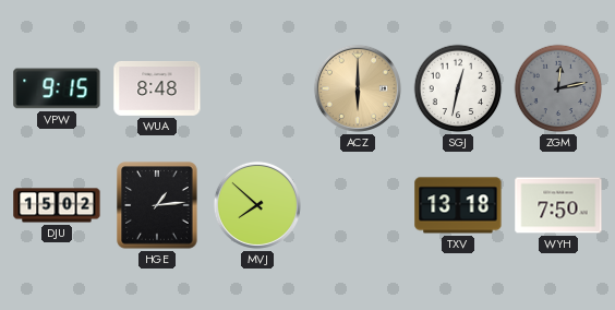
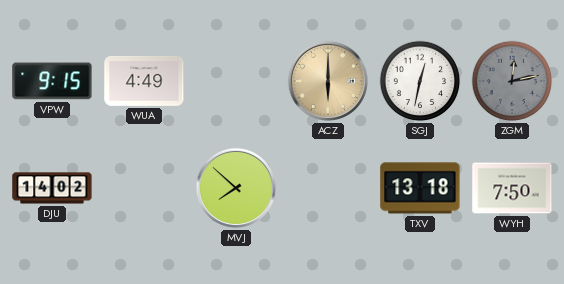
WUA: 8:48 -> 4:49
DJU: 15:02 -> 14:02
HGE: 1:14 -> none
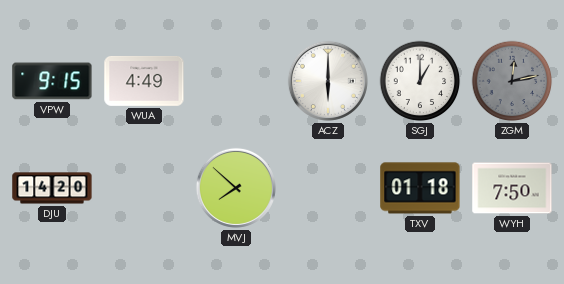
ACZ dial: champagne -> white
SGJ: 12:32 -> 1:00
DJU: 14:02 -> 14:20
TXV: 13:18 -> 01:18
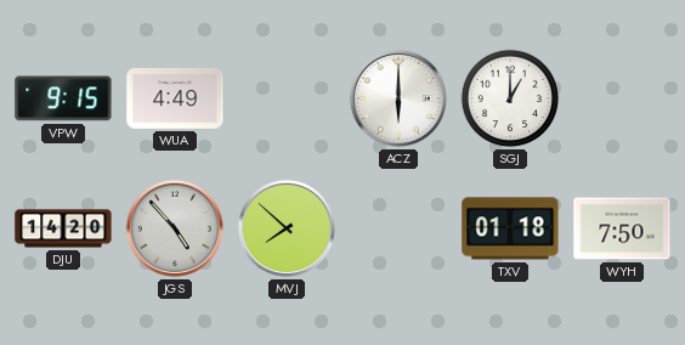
ZGM: 12:13 -> none
JGS: none -> 4:53
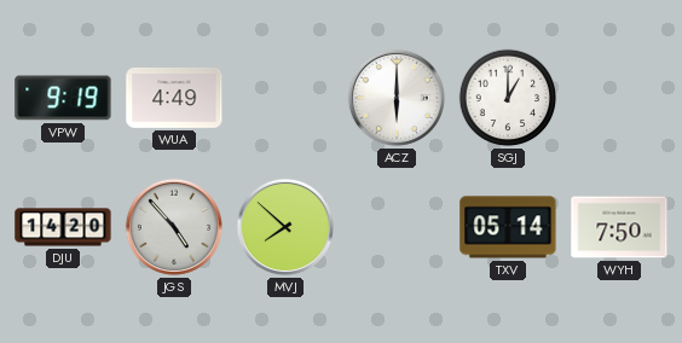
VPW: 9:15 -> 9:19
TXV: 01:18 -> 05:14
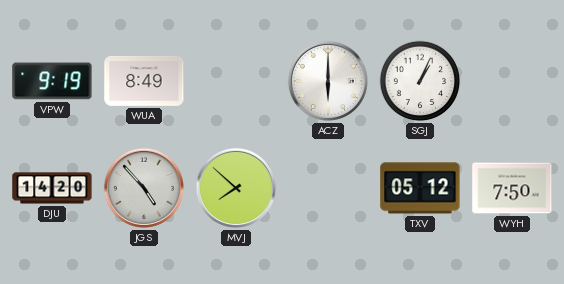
WUA: 4:49 -> 8:49
SGJ: 1:00 -> 1:04
TXV: 05:14 -> 05:12
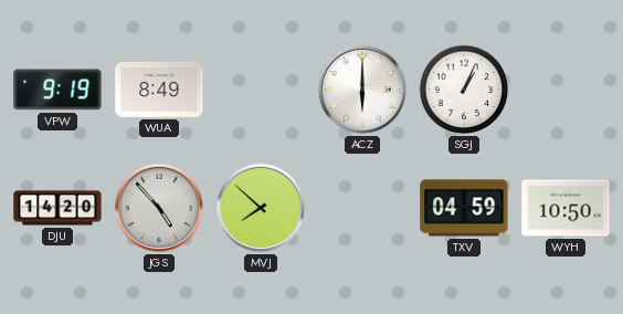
TXV: 05:12 -> 04:59
WYH: 7:50 -> 10:50
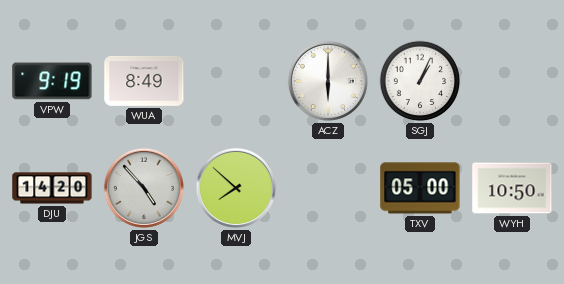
TXV: 04:59 -> 05:00
